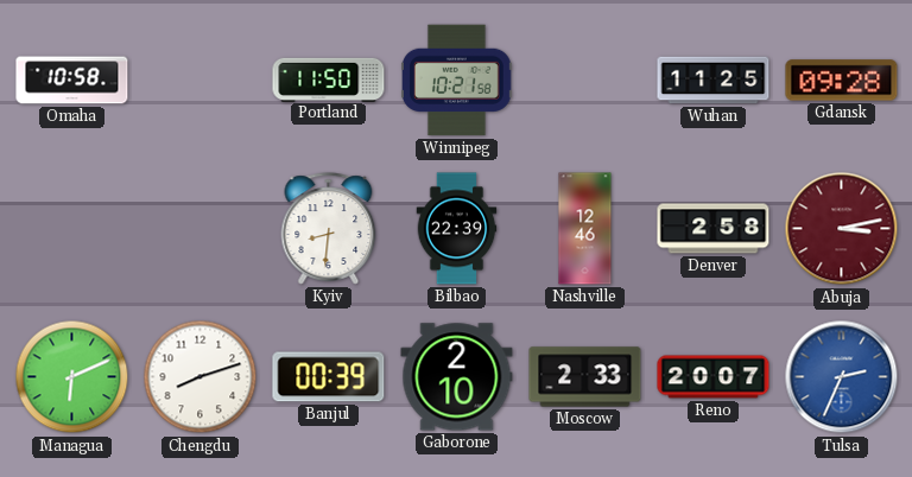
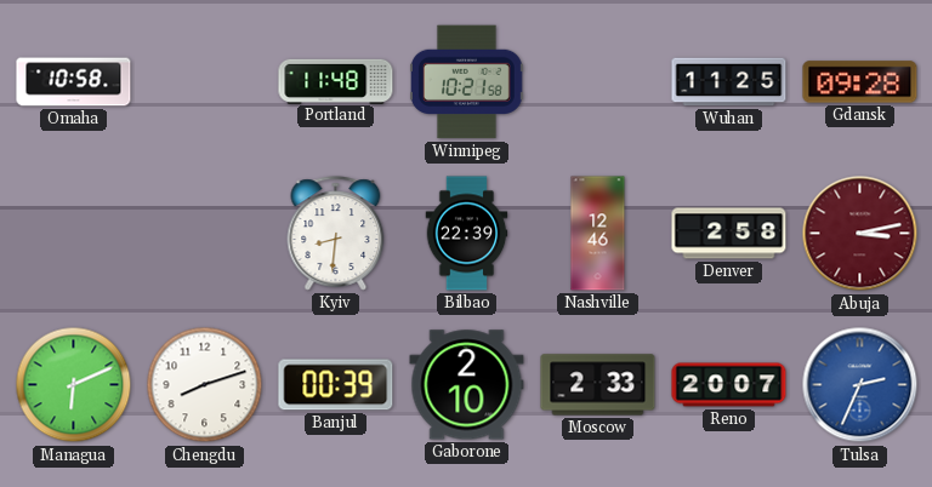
Portland: 11:50 -> 11:48
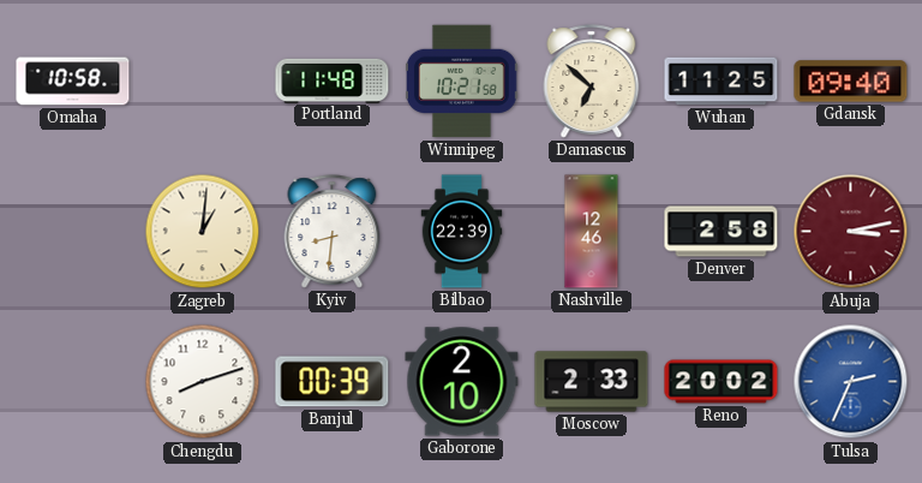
Damascus: none -> 6:52
Gdansk: 09:28 -> 09:40
Zagreb: none -> 1:01
Managua: 6:11 -> none
Reno: 20:07 -> 20:02
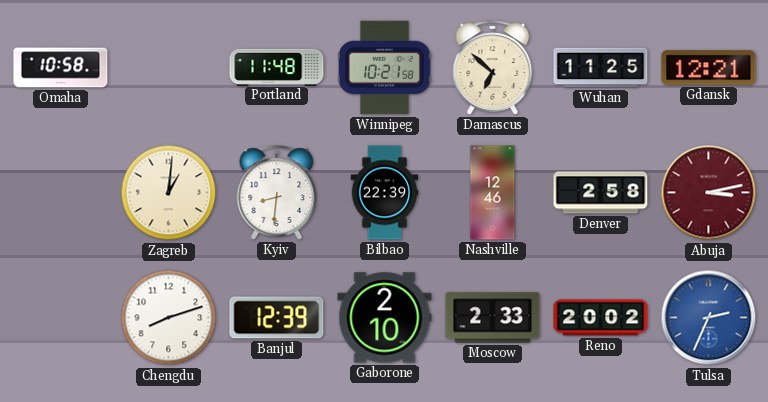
Gdansk: 09:40 -> 12:21
Banjul: 00:39 -> 12:39
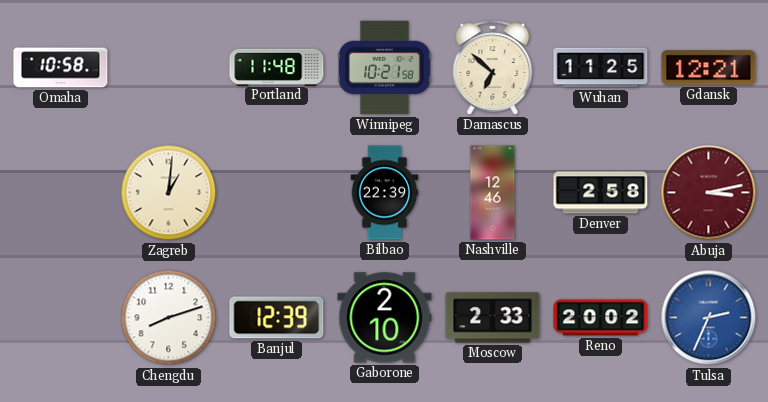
Kyiv: 8:31 -> none
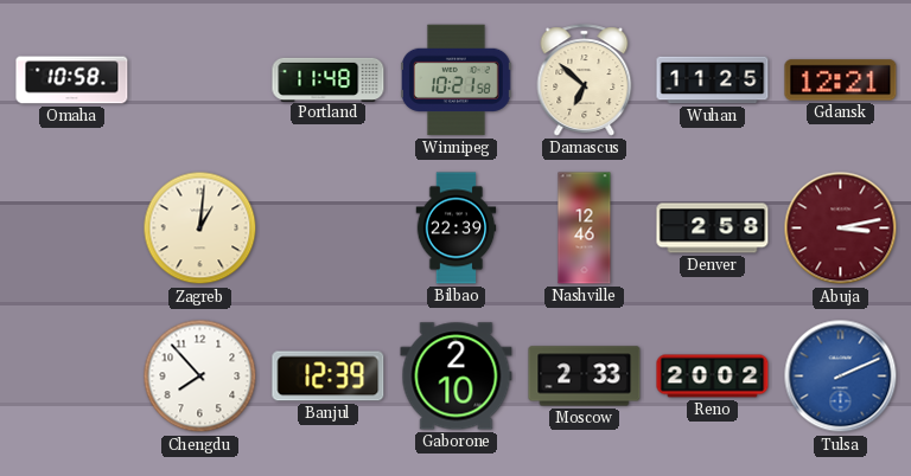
Chengdu: 8:12 -> 7:53
Tulsa: 2:34 -> 2:11
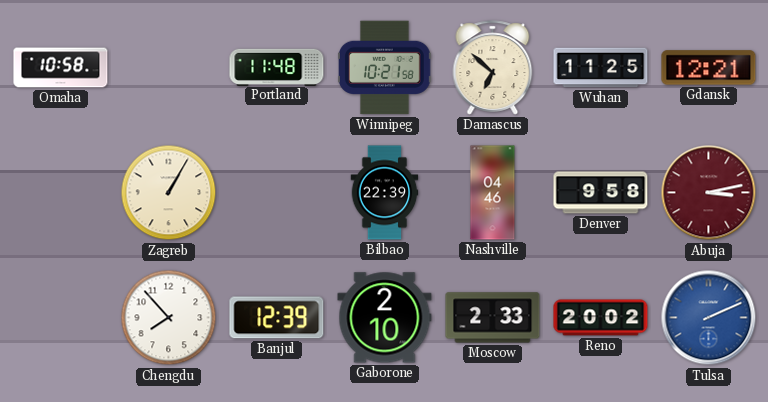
Zagreb: 1:01 -> 1:05
Nashville: 12:46 -> 04:46
Denver: 2:58 -> 9:58
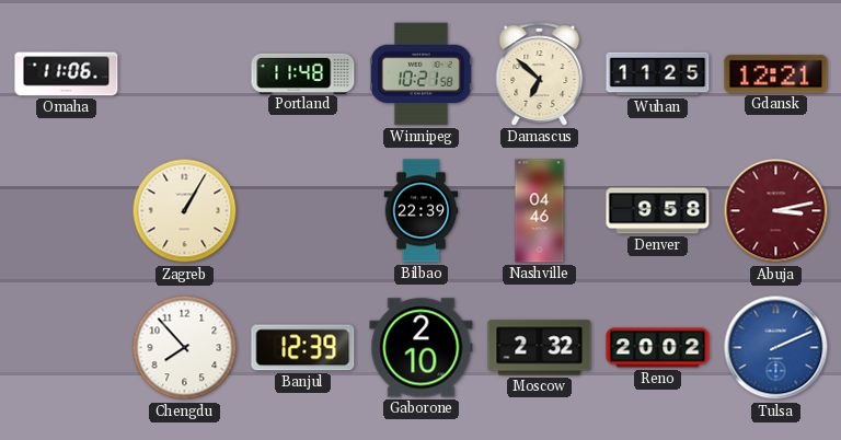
Omaha: 10:58 -> 11:06
Moscow: 2:33 -> 2:32
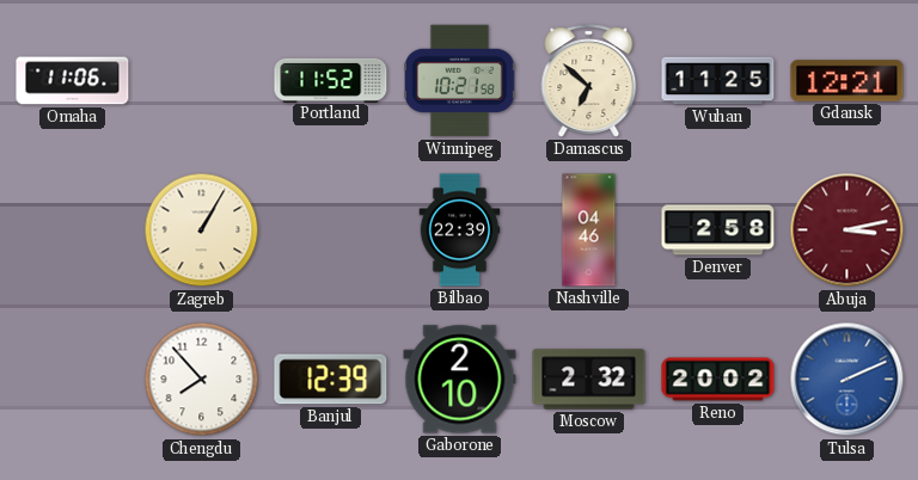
Portland: 11:48 -> 11:52
Denver: 9:58 -> 2:58
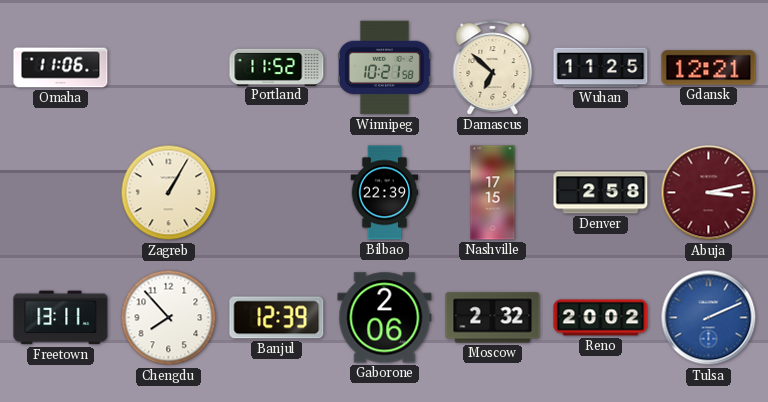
Nashville: 04:46 -> 17:15
Freetown: none -> 13:11
Gaborone: 2:10 -> 2:06
